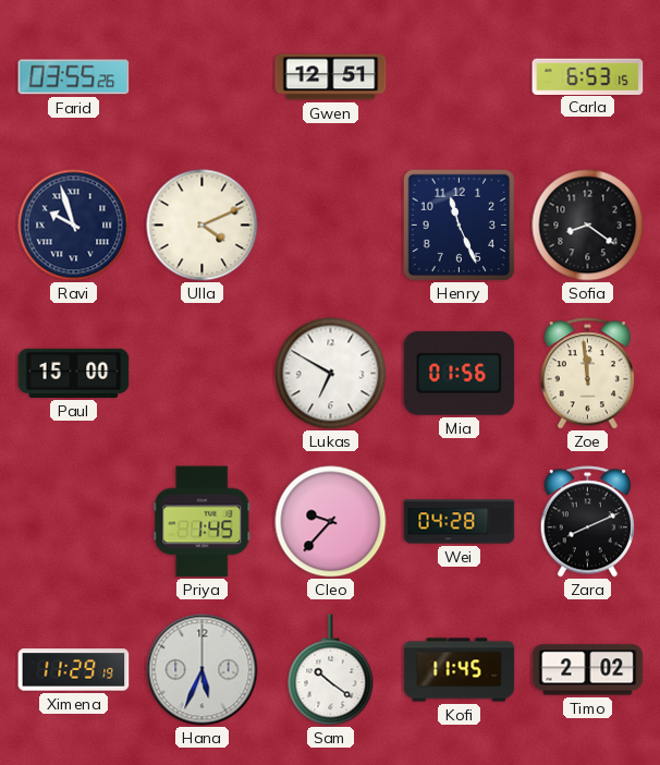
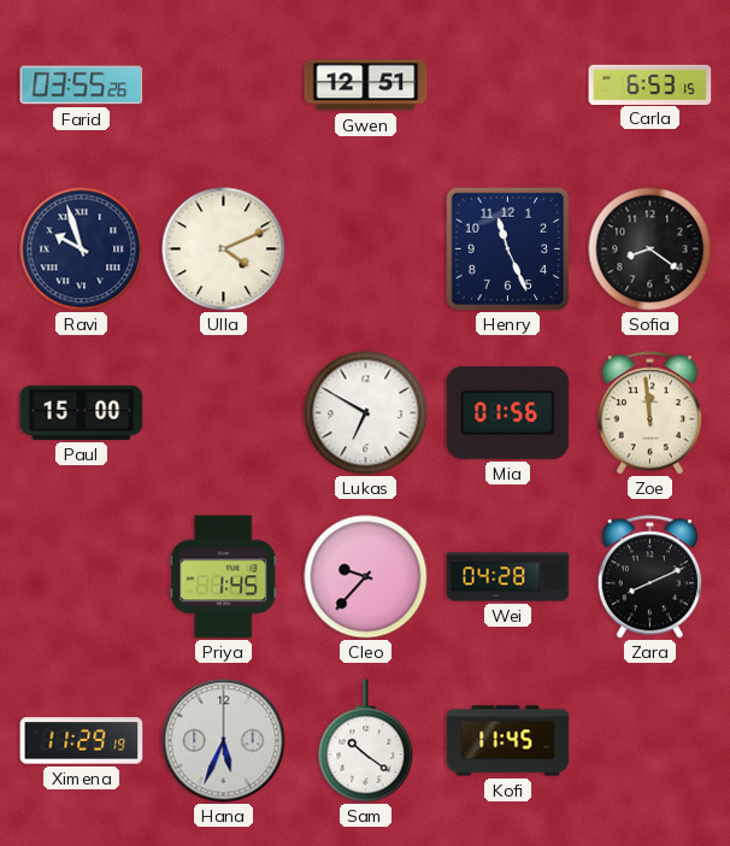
Timo: 2:02 -> none
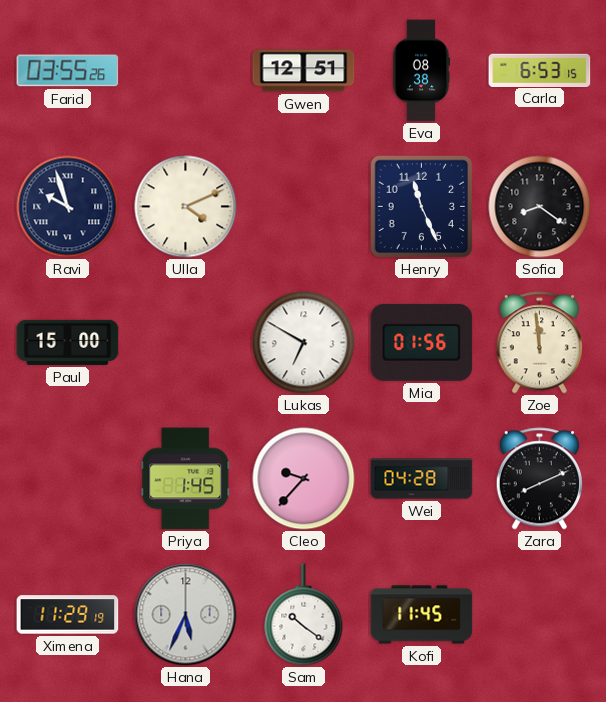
Eva: none -> 08:38
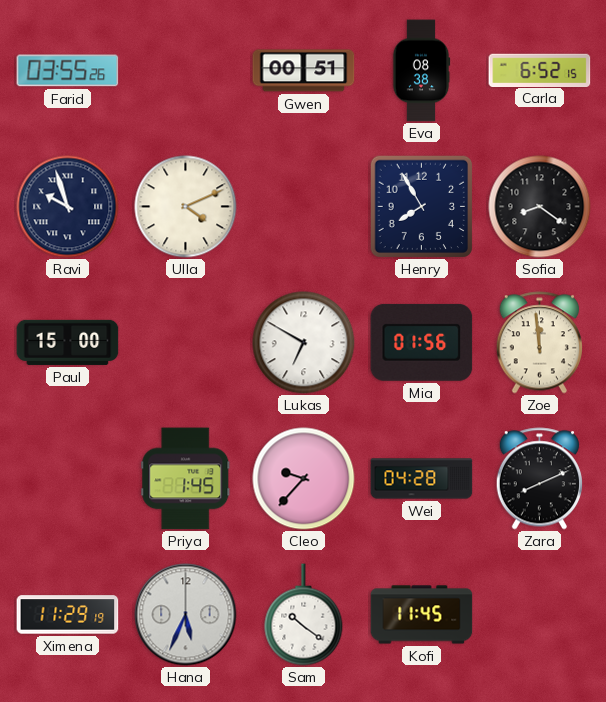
Gwen: 12:51 -> 00:51
Carla: 6:53 -> 6:52
Henry: 11:26 -> 7:55
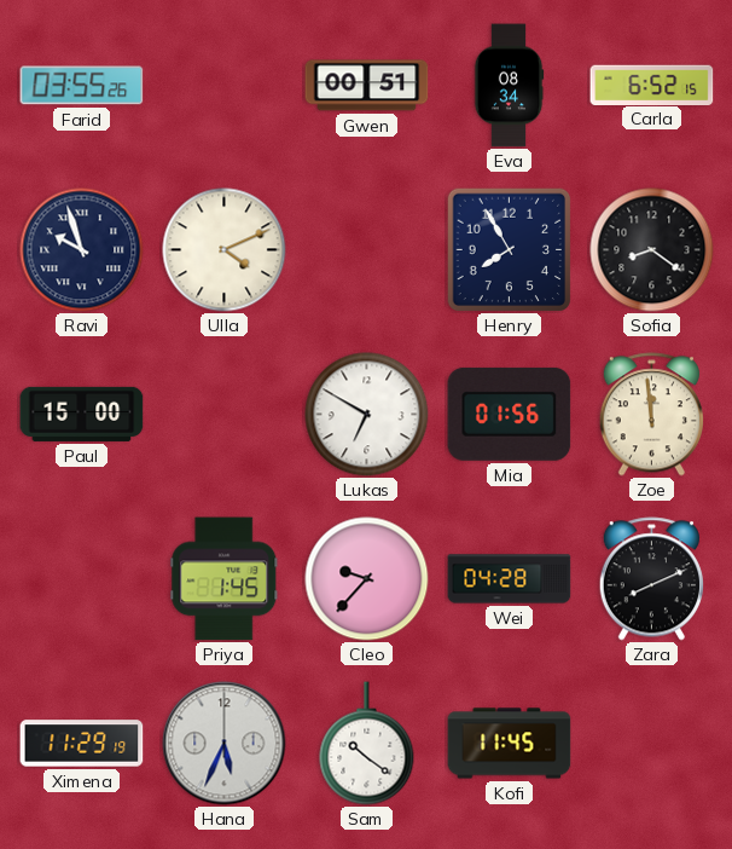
Eva: 08:38 -> 08:34
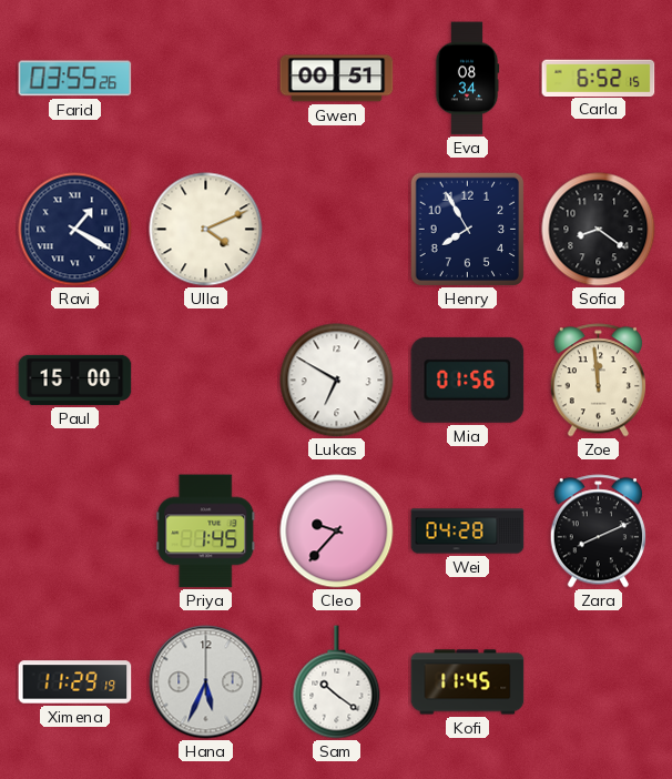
Ravi: 9:57 -> 1:20
